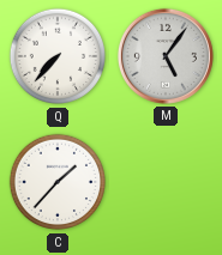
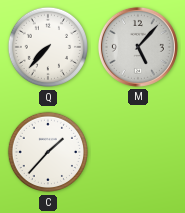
M: 5:06 -> 5:07
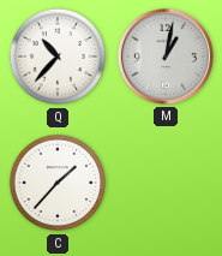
Q: 7:37 -> 10:37
M: 5:07 -> 1:02
